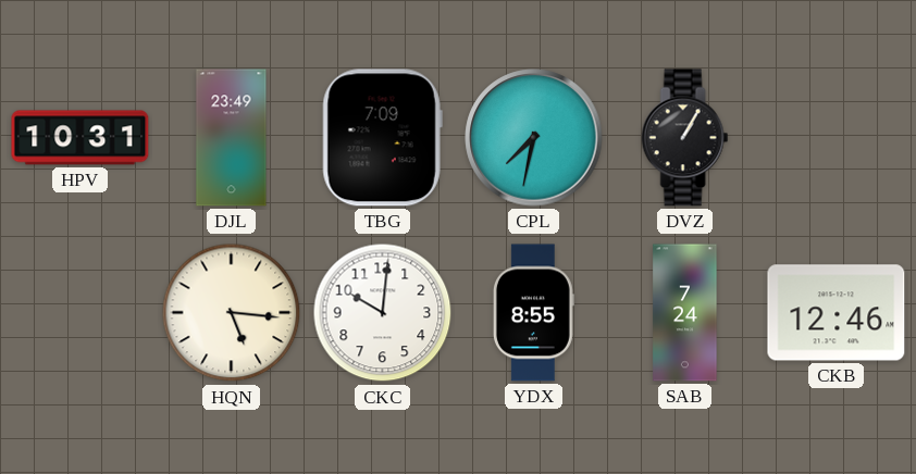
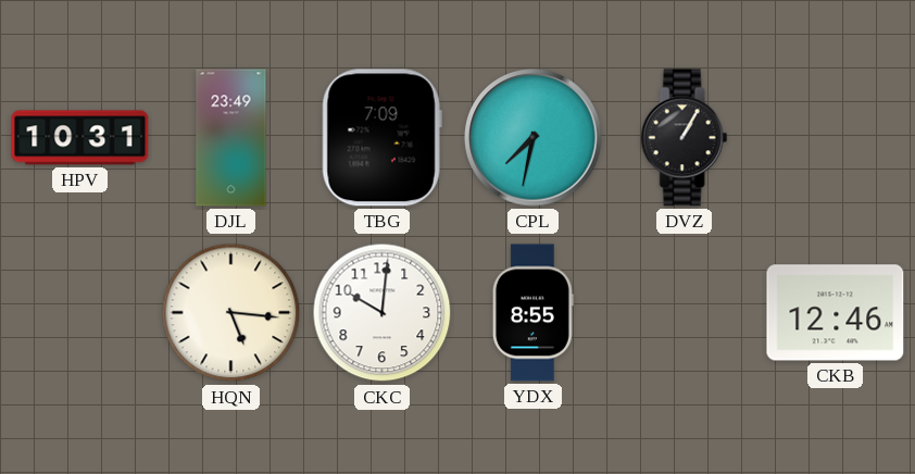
SAB: 7:24 -> none
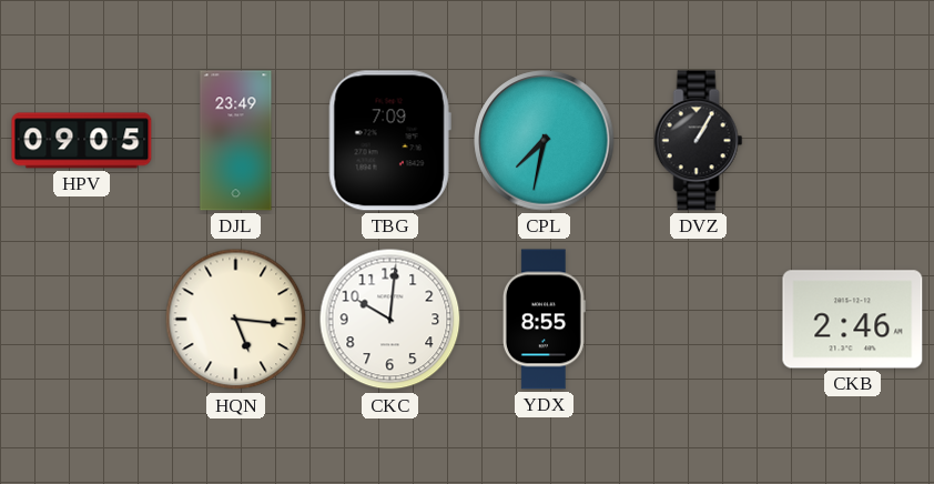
HPV: 10:31 -> 09:05
CKB: 12:46 -> 2:46
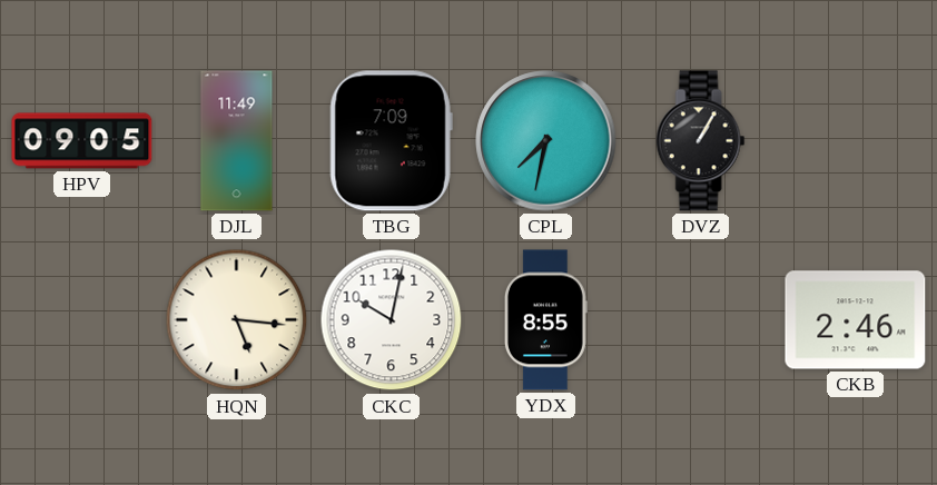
DJL: 23:49 -> 11:49
CKC: 10:01 -> 10:02
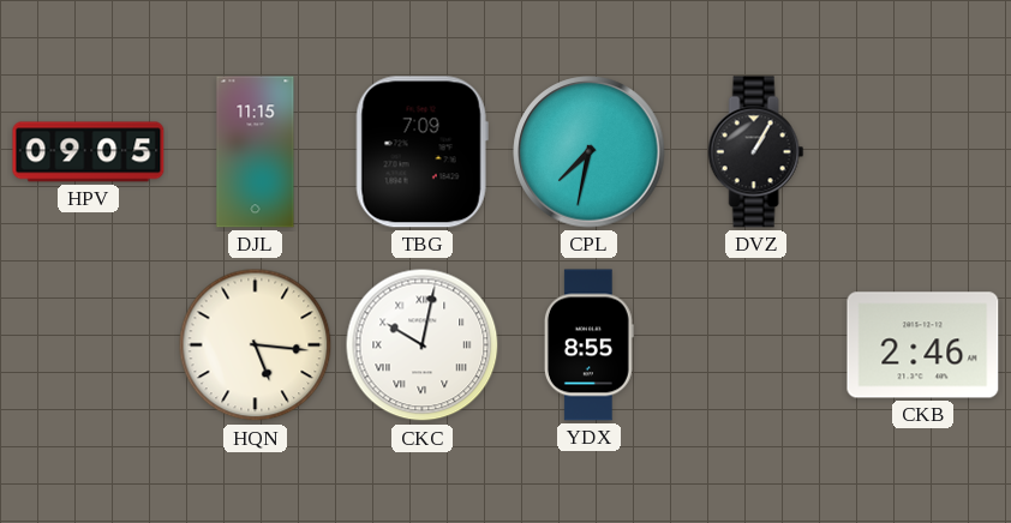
DJL: 11:49 -> 11:15
CKC numerals: Arabic -> Roman
